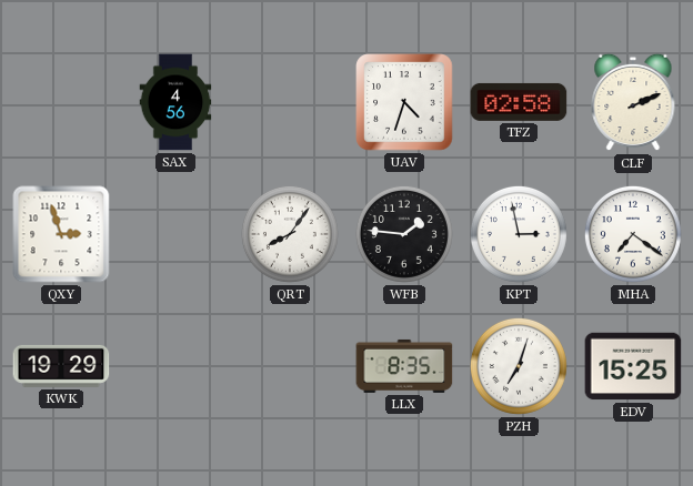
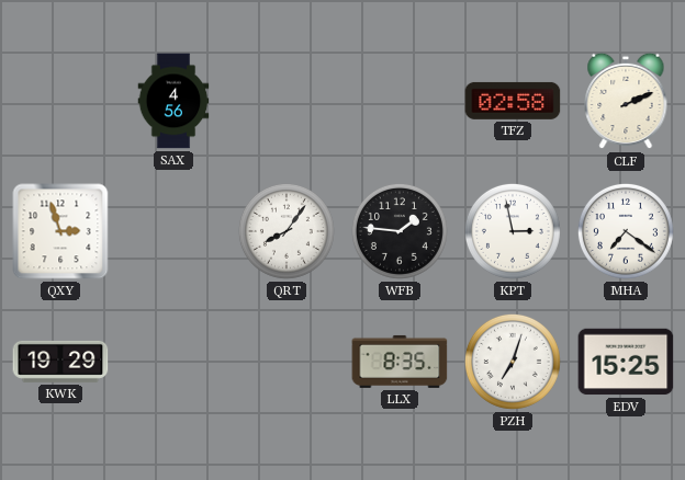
UAV: 4:33 -> none
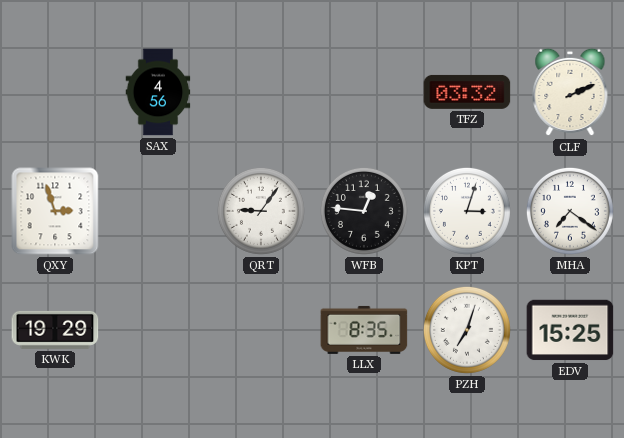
TFZ: 02:58 -> 03:32
QRT: 8:06 -> 9:06
WFB: 1:46 -> 12:46
KPT: 2:58 -> 3:03
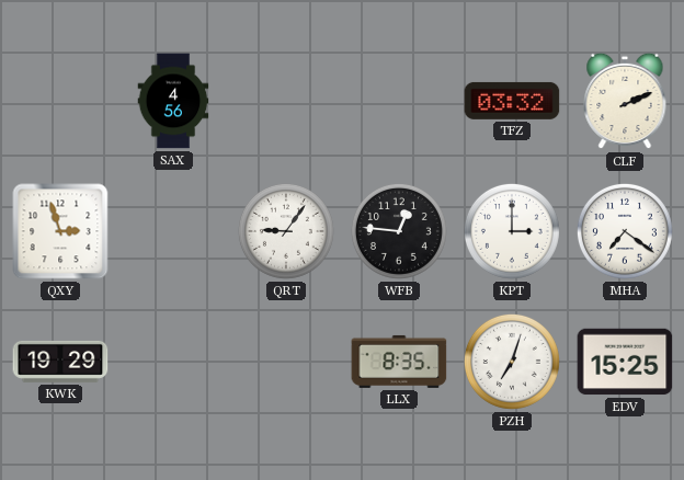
KPT: 3:03 -> 3:00
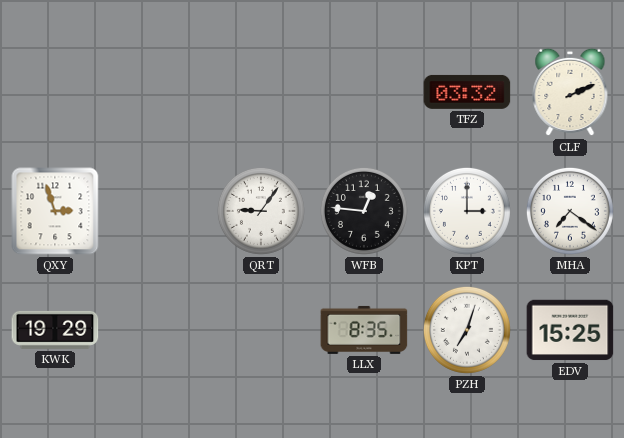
SAX: 4:56 -> none
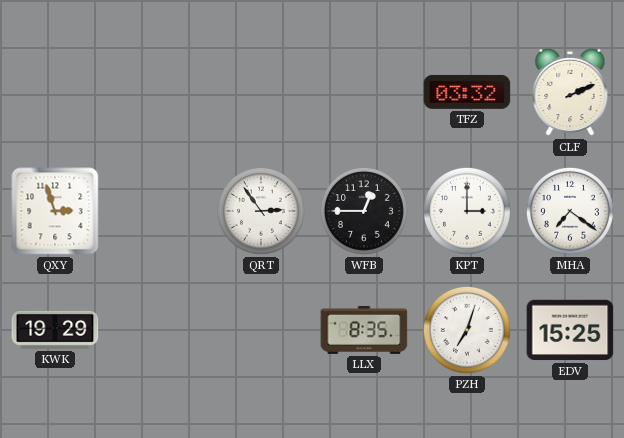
QRT: 9:06 -> 2:54
WFB: 12:46 -> 12:45
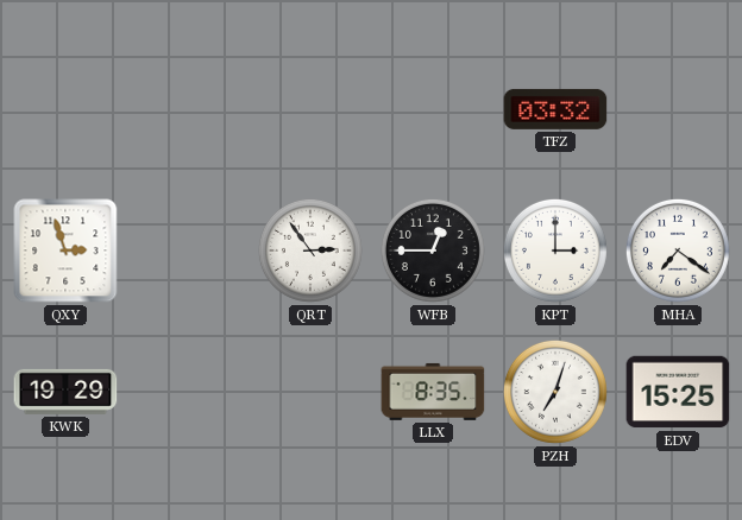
CLF: 2:11 -> none
